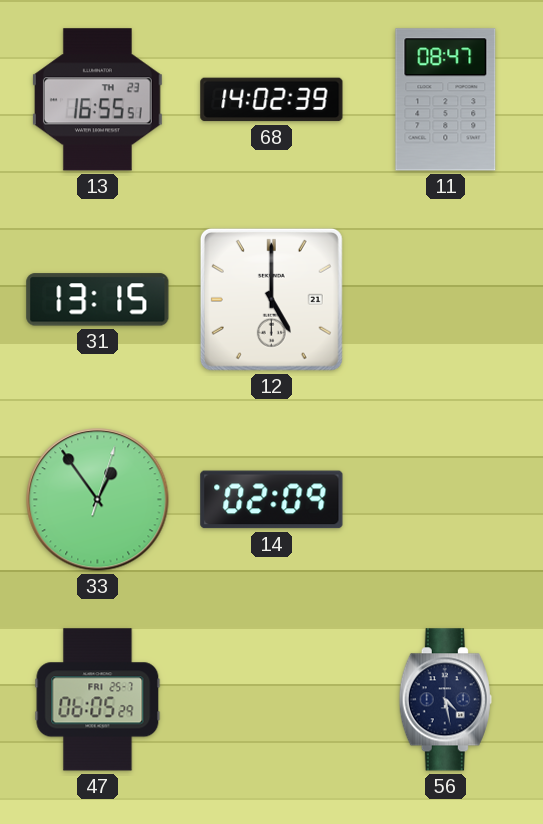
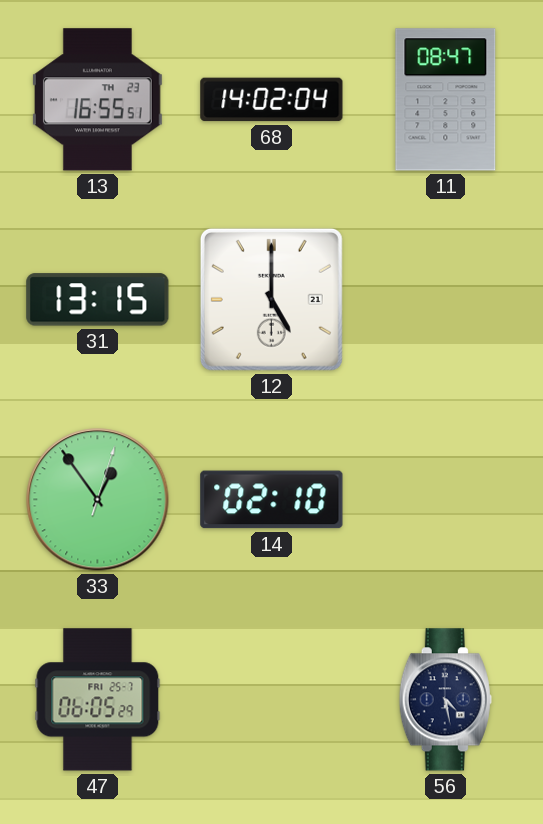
68: 14:02:39 -> 14:02:04
14: 02:09 -> 02:10
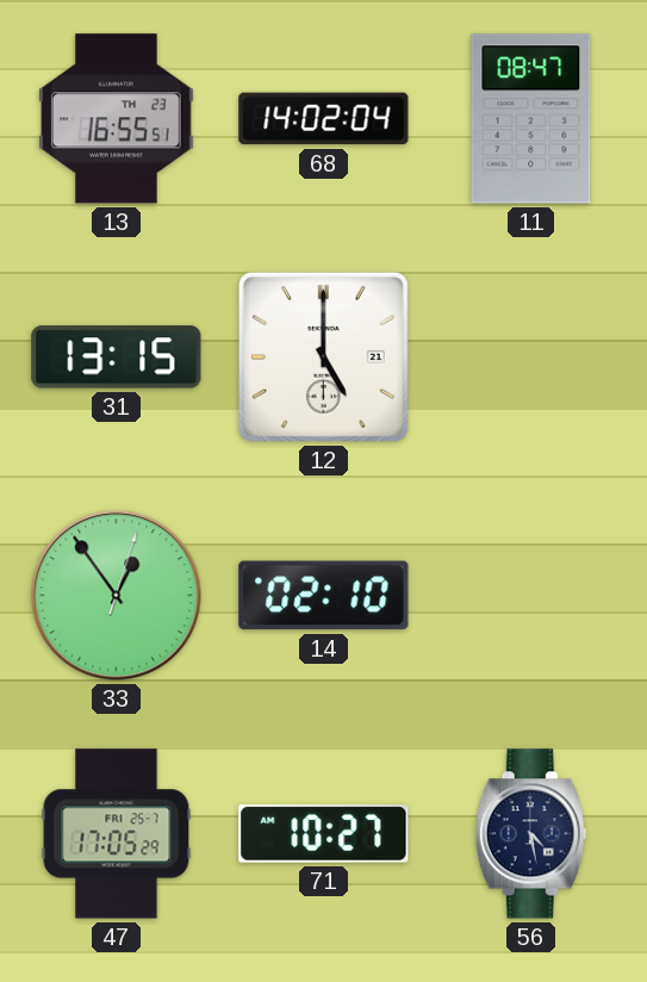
47: 06:05 -> 17:05
71: none -> 10:27
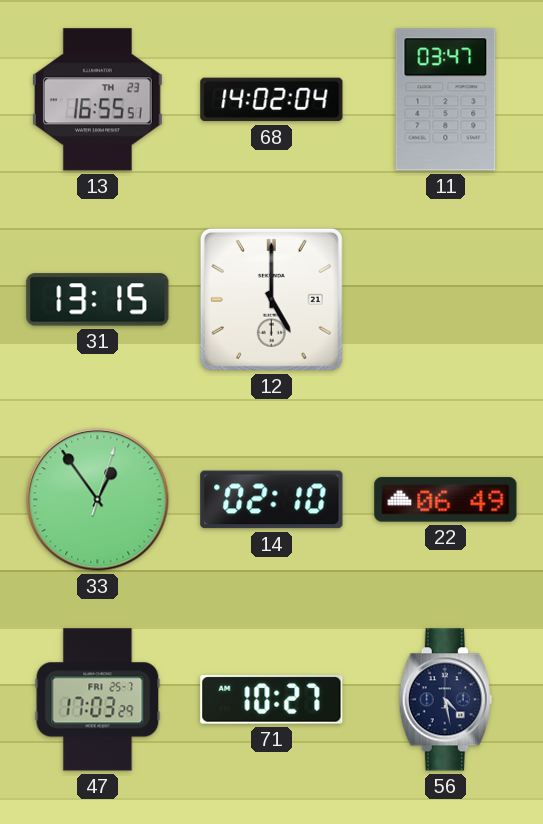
11: 08:47 -> 03:47
22: none -> 06:49
47: 17:05 -> 17:03
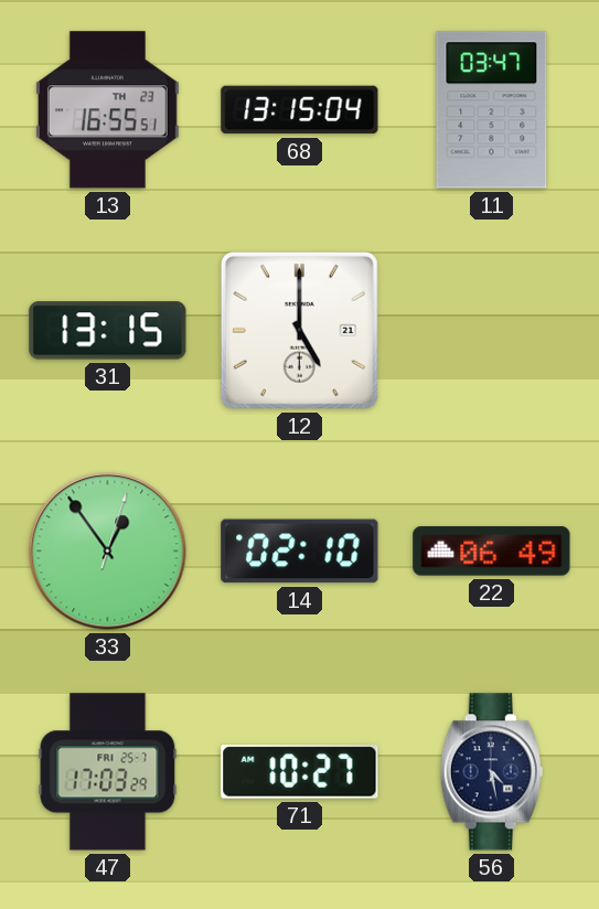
68: 14:02 -> 13:15
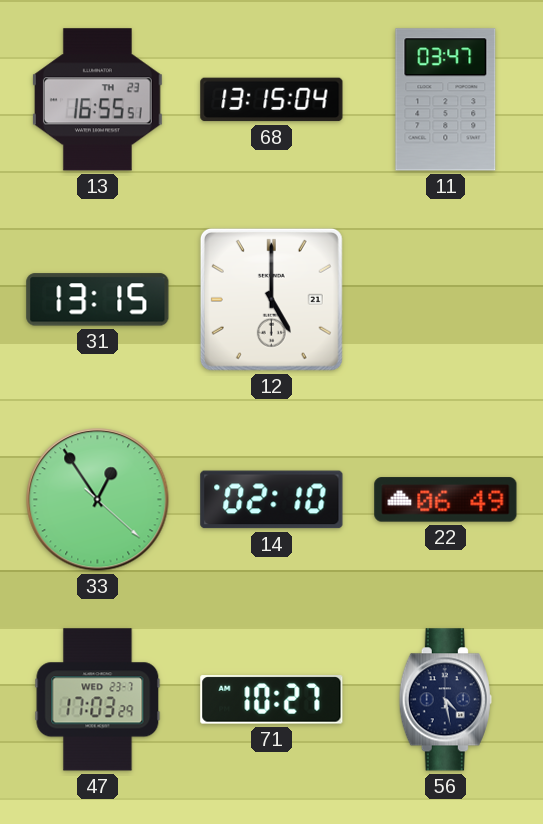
33: 12:54:03 -> 12:54:22
47 date: FRI 25-7 -> WED 23-7
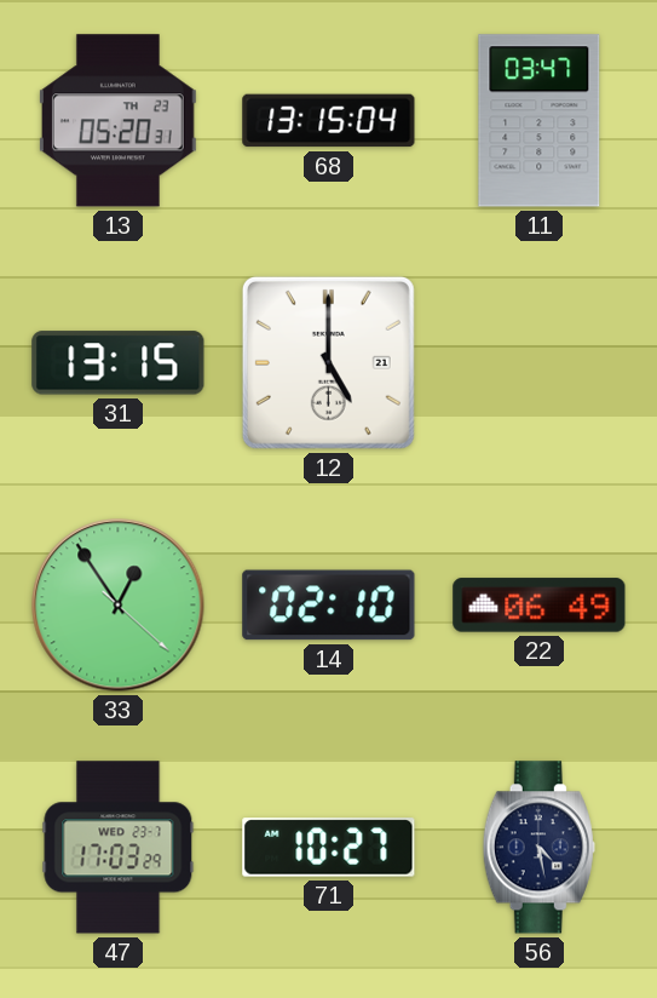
13: 16:55 -> 05:20
